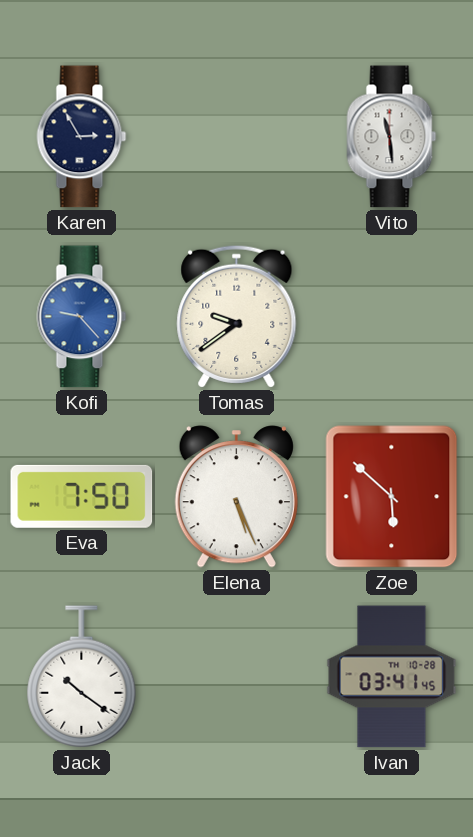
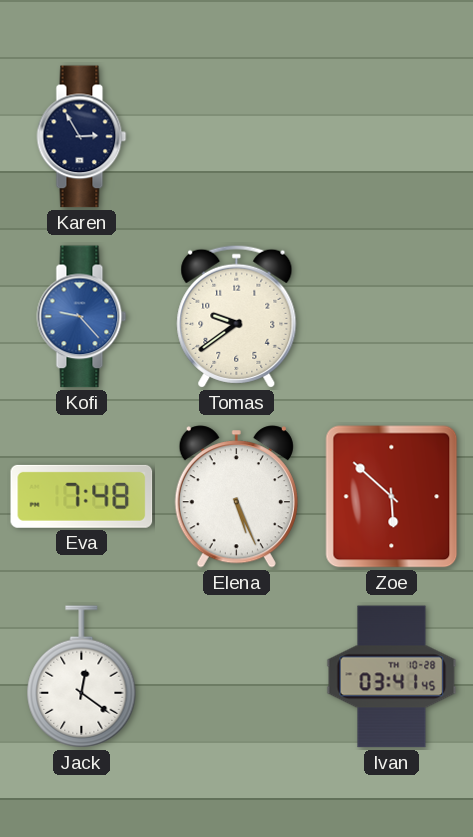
Vito: 11:29 -> none
Eva: 7:50 -> 7:48
Jack: 10:21 -> 12:21
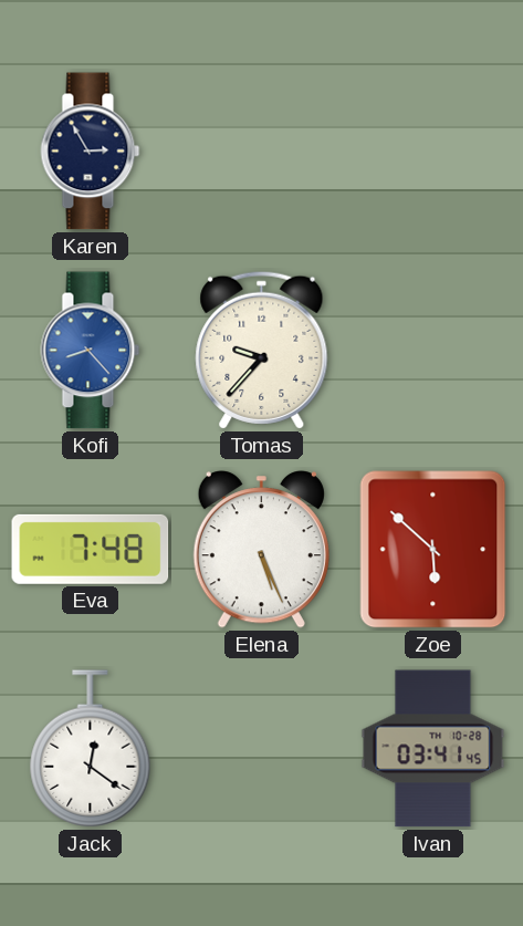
Kofi: 9:23 -> 8:23
Tomas: 9:39 -> 9:37
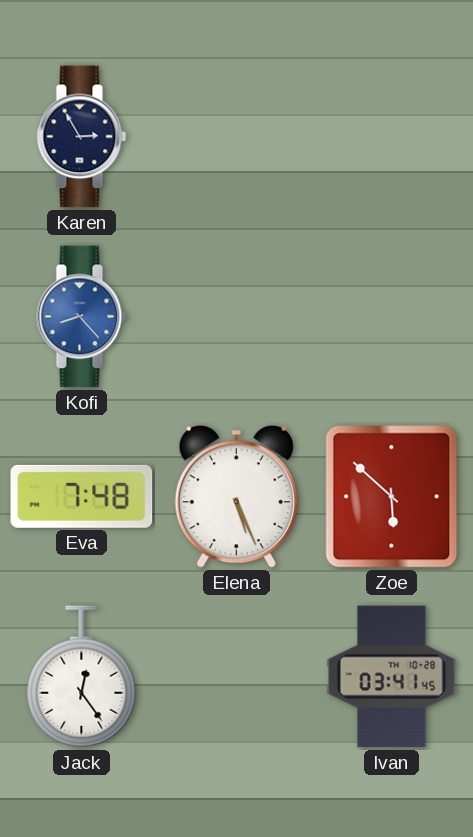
Tomas: 9:37 -> none
Jack: 12:21 -> 12:24
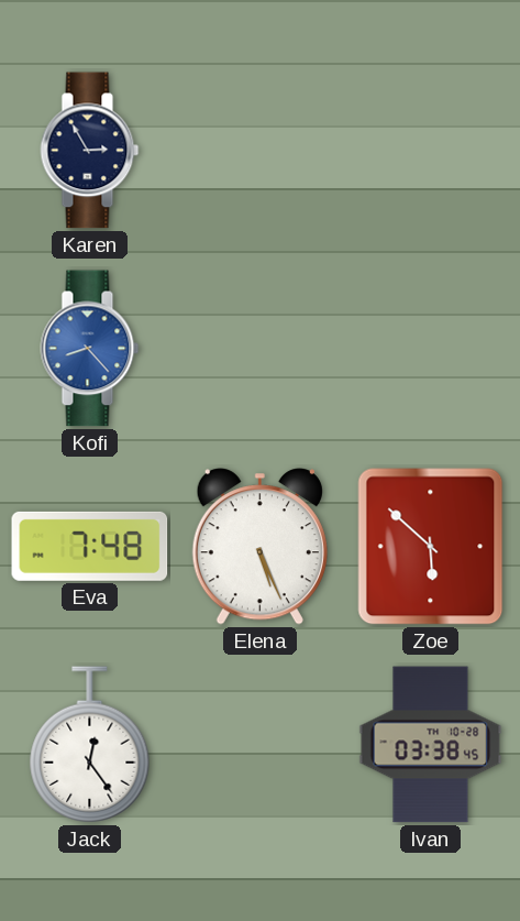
Ivan: 03:41 -> 03:38
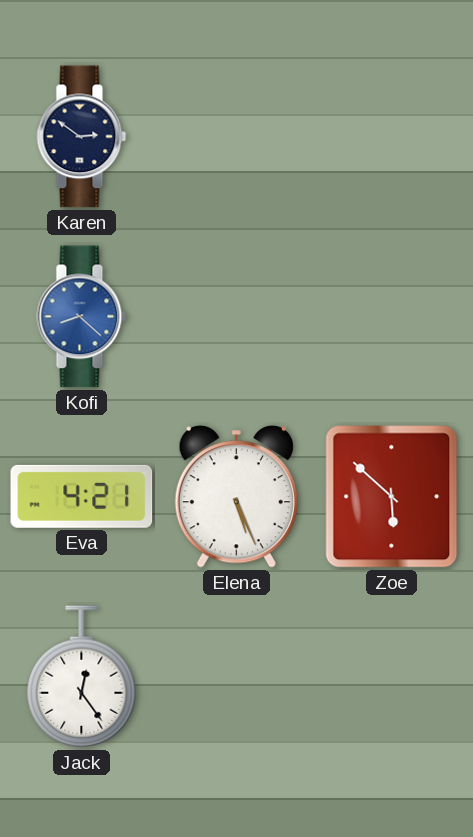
Karen: 2:55 -> 2:51
Kofi: 8:23 -> 8:22
Eva: 7:48 -> 4:21
Ivan: 03:38 -> none
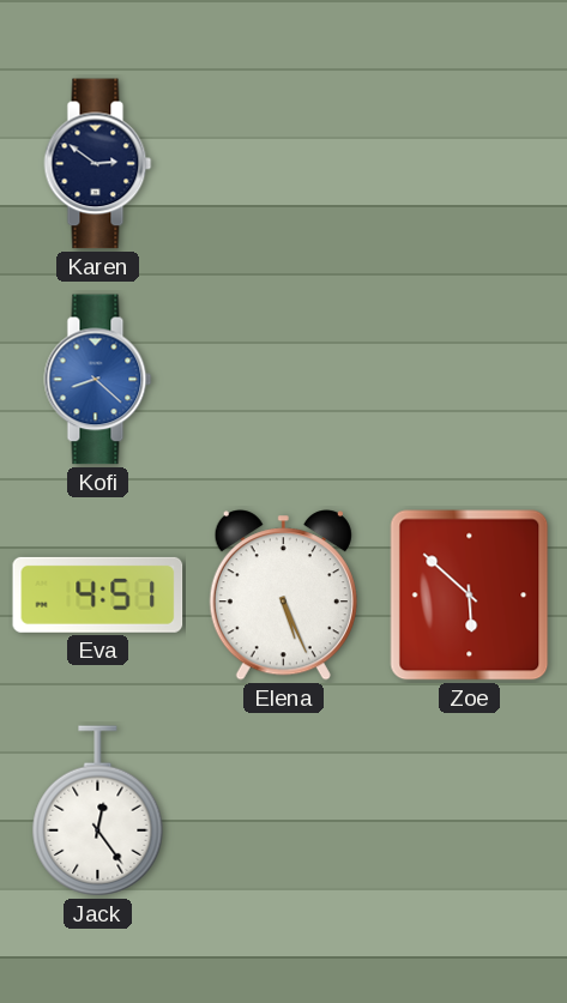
Eva: 4:21 -> 4:51
